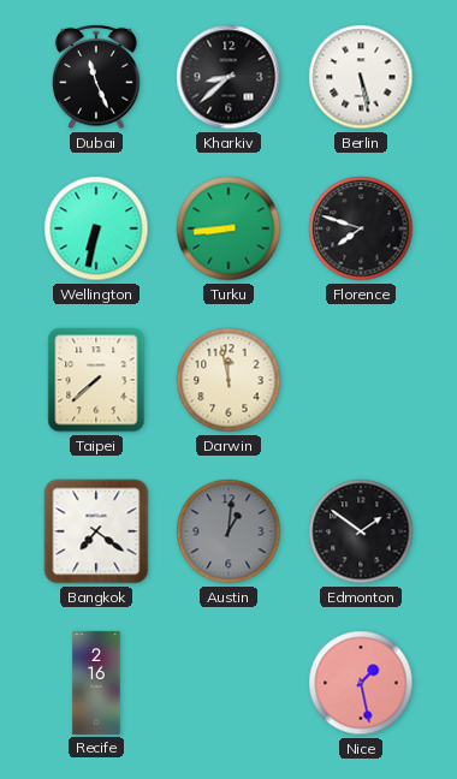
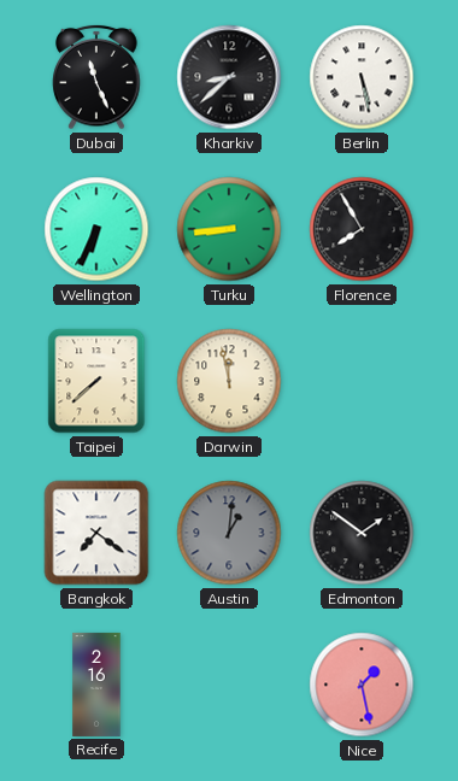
Wellington: 6:32 -> 6:34
Florence: 7:48 -> 7:55
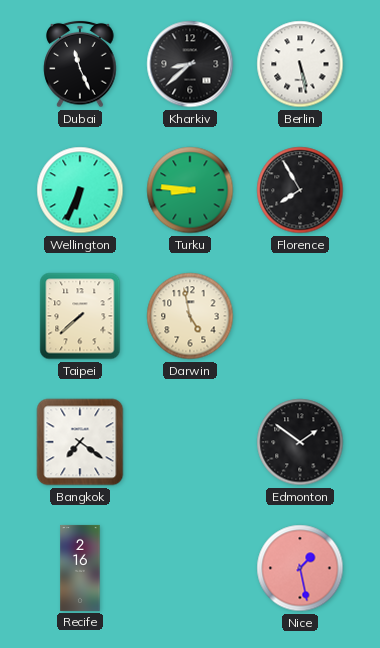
Turku: 8:44 -> 8:46
Darwin: 11:58 -> 4:58
Austin: 1:01 -> none
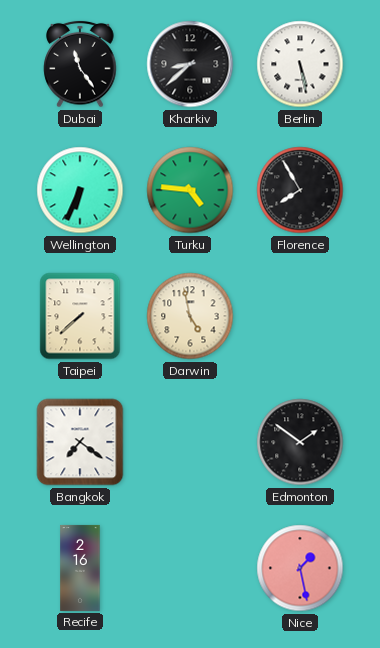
Dubai: 11:26 -> 11:24
Turku: 8:46 -> 4:46
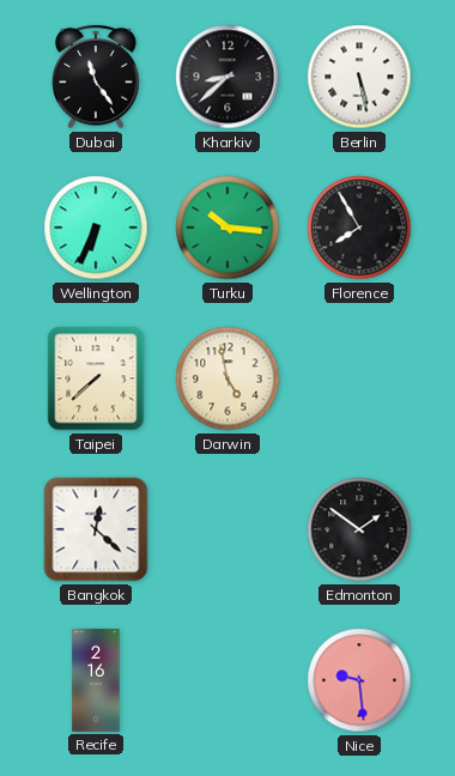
Turku: 4:46 -> 10:16
Bangkok: 7:21 -> 12:22
Nice: 1:28 -> 9:29
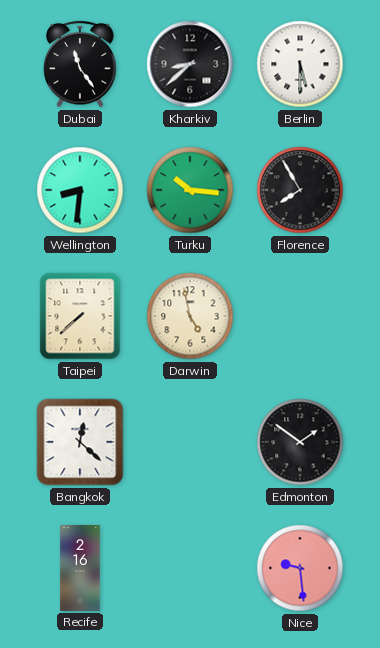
Berlin: 5:28 -> 5:30
Wellington: 6:34 -> 8:31
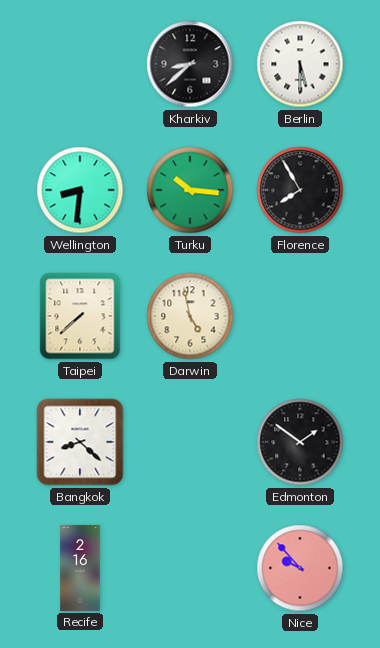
Dubai: 11:24 -> none
Bangkok: 12:22 -> 8:22
Nice: 9:29 -> 9:53
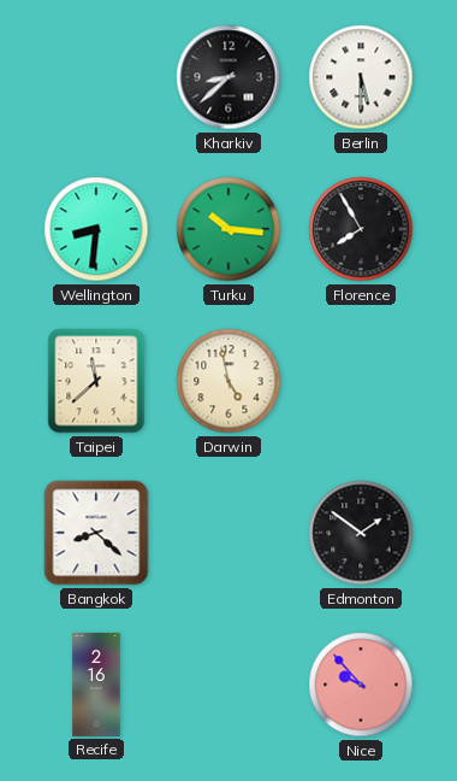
Taipei: 7:38 -> 11:38
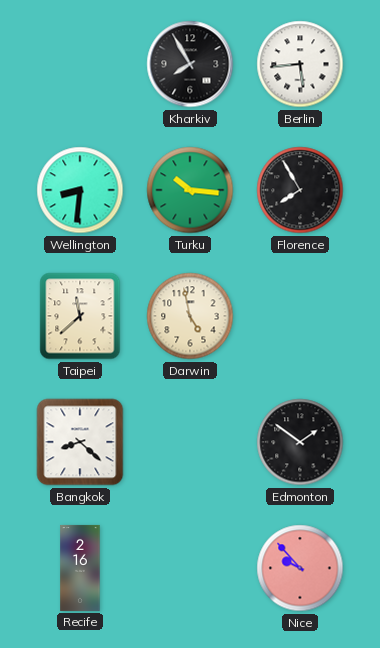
Kharkiv: 8:38 -> 7:55
Berlin: 5:30 -> 5:44
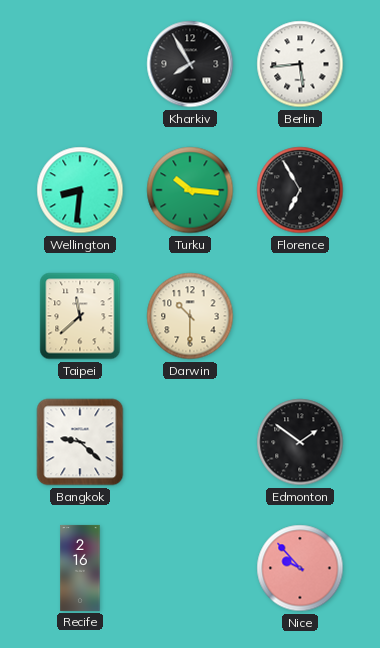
Florence: 7:55 -> 6:55
Darwin: 4:58 -> 10:30
Bangkok: 8:22 -> 9:22
